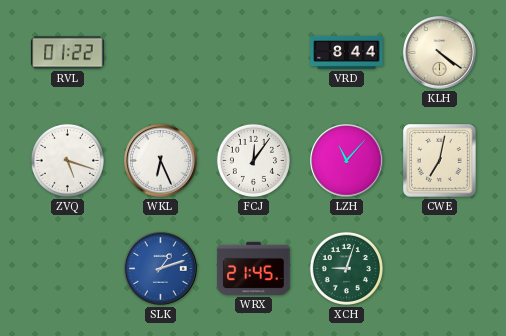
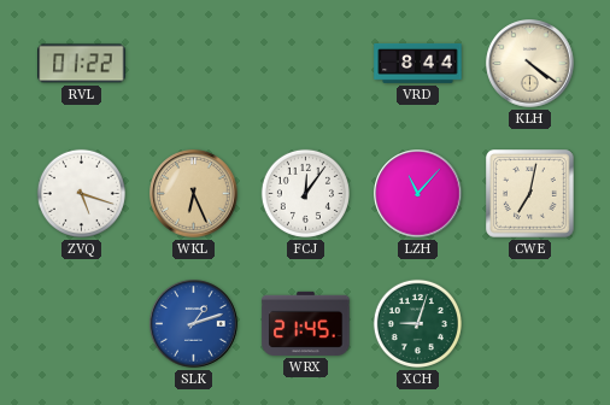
WKL dial: white -> champagne
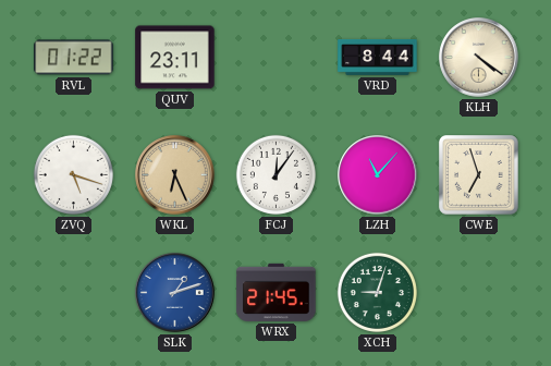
QUV: none -> 23:11
CWE: 7:02 -> 6:57
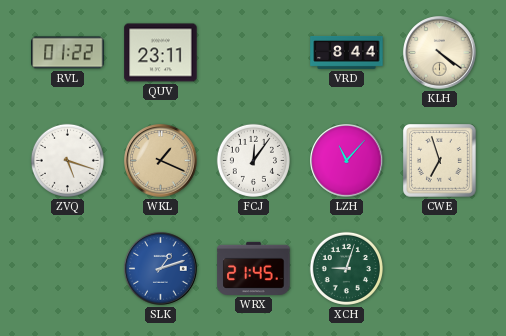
WKL: 6:26 -> 1:19
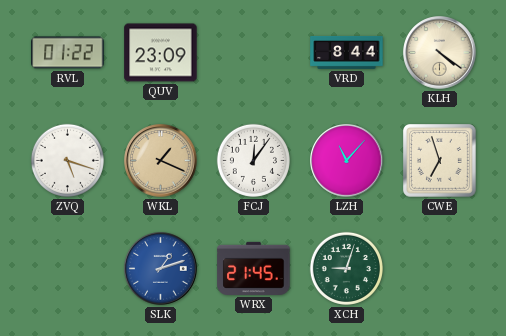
QUV: 23:11 -> 23:09
